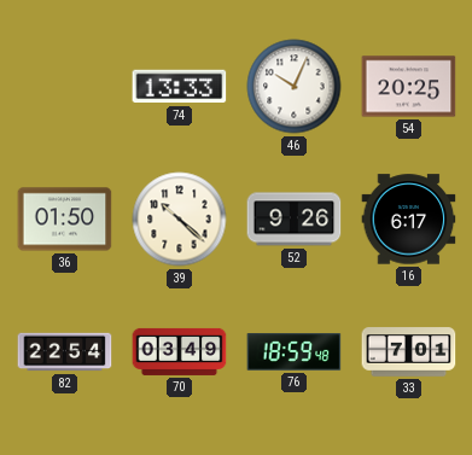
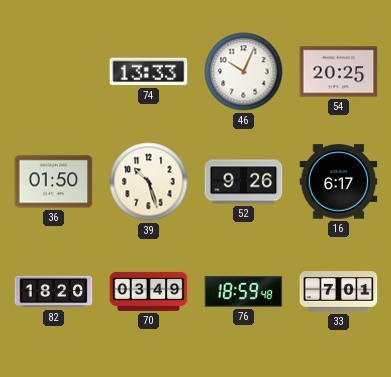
39: 10:22 -> 10:27
82: 22:54 -> 18:20
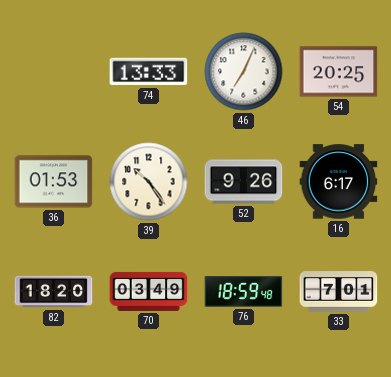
46: 10:04 -> 7:04
36: 01:50 -> 01:53
39: 10:27 -> 10:24
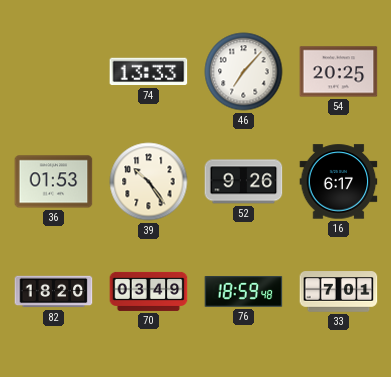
46: 7:04 -> 7:07
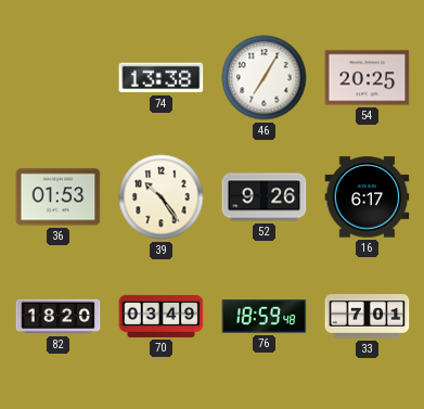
74: 13:33 -> 13:38
46: 7:07 -> 7:05
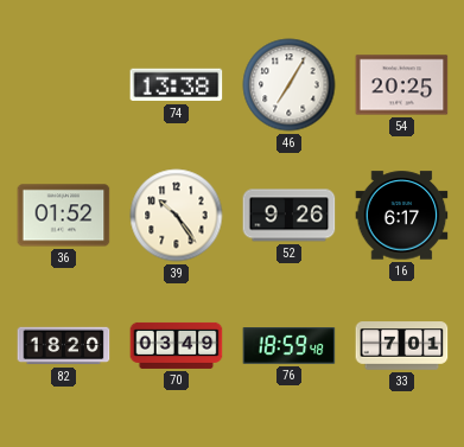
36: 01:53 -> 01:52
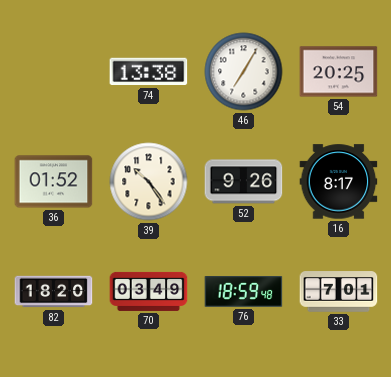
16: 6:17 -> 8:17
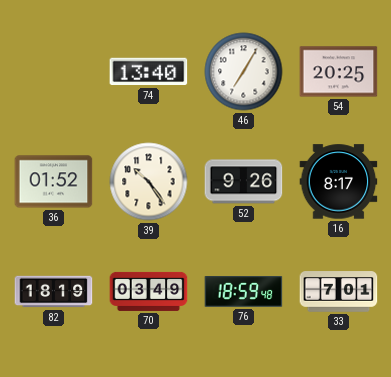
74: 13:38 -> 13:40
82: 18:20 -> 18:19
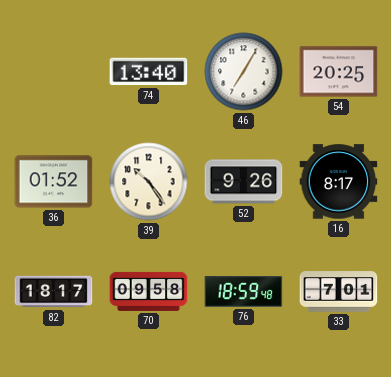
82: 18:19 -> 18:17
70: 03:49 -> 09:58
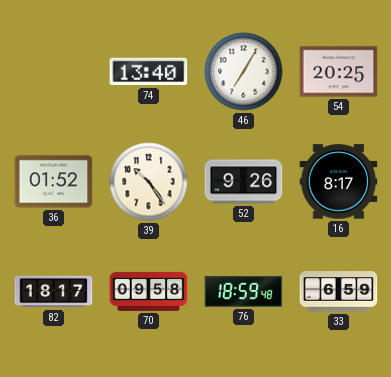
33: 7:01 -> 6:59
